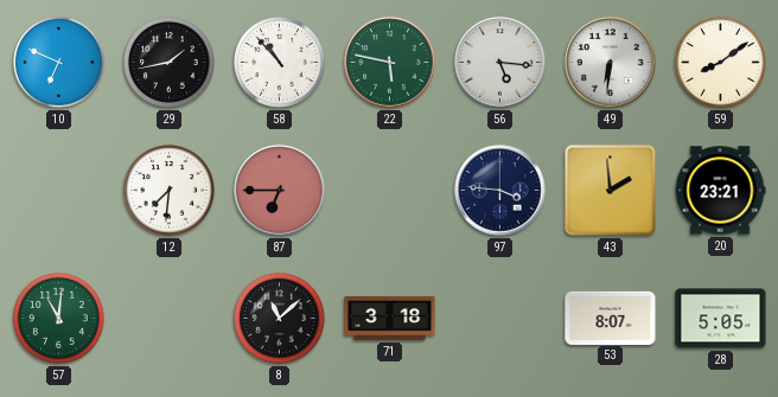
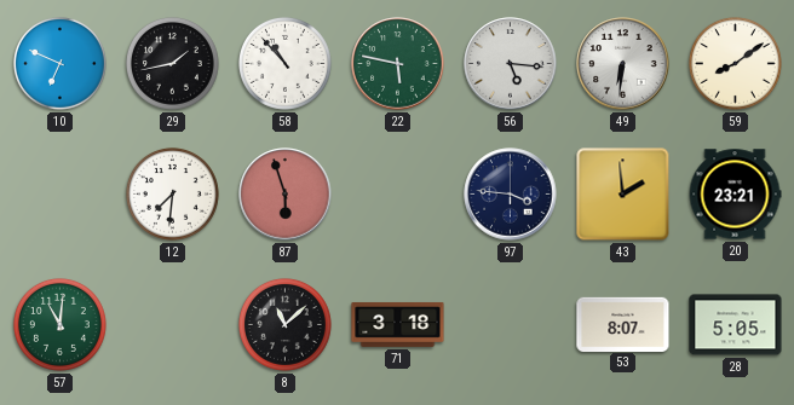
87: 6:45 -> 5:57
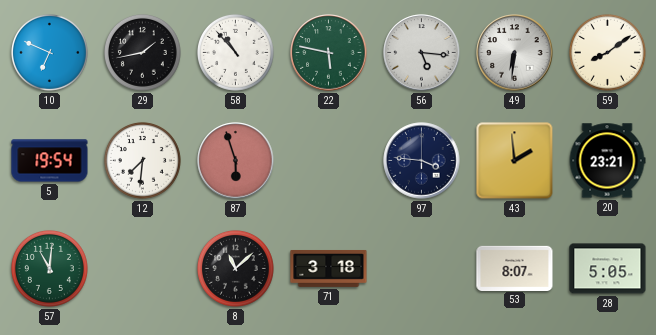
5: none -> 19:54
